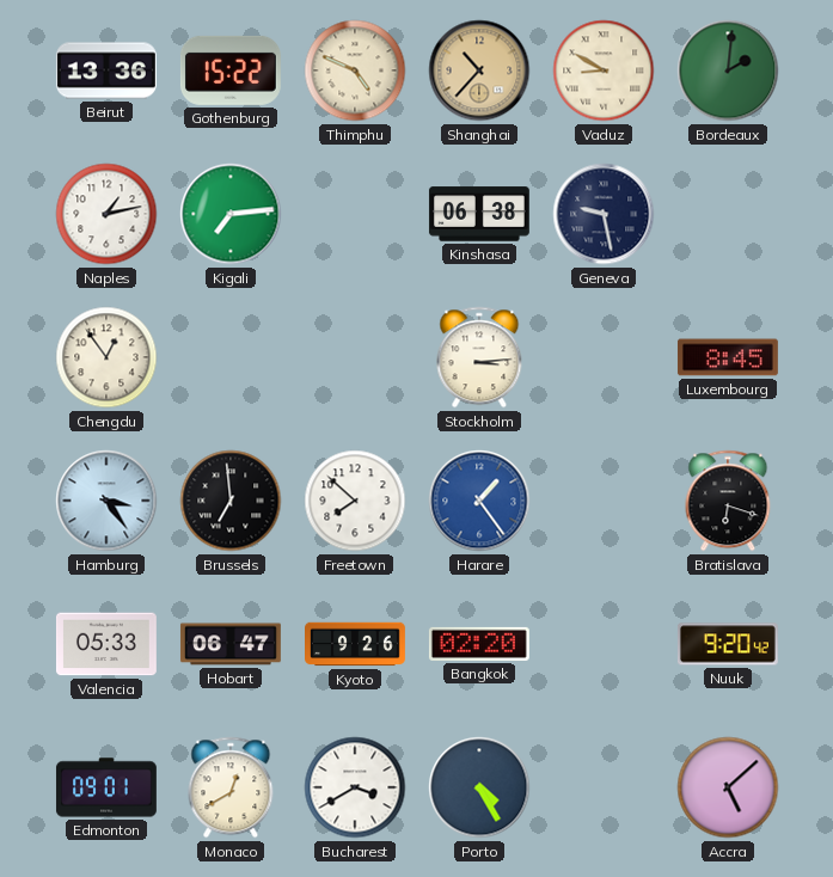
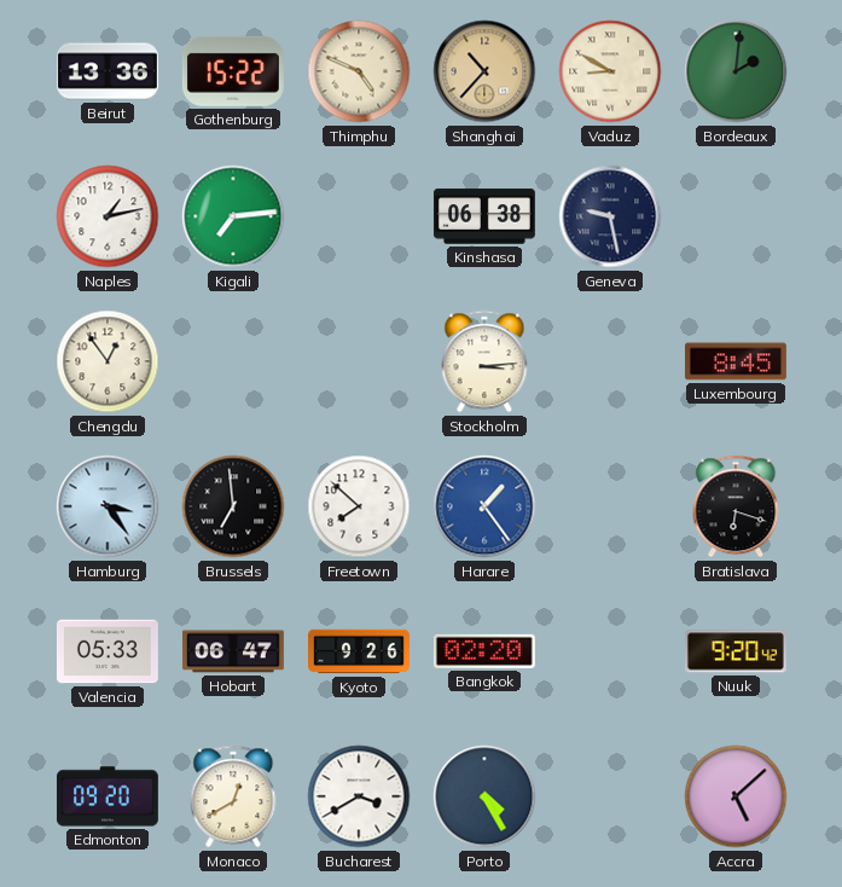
Edmonton: 09:01 -> 09:20
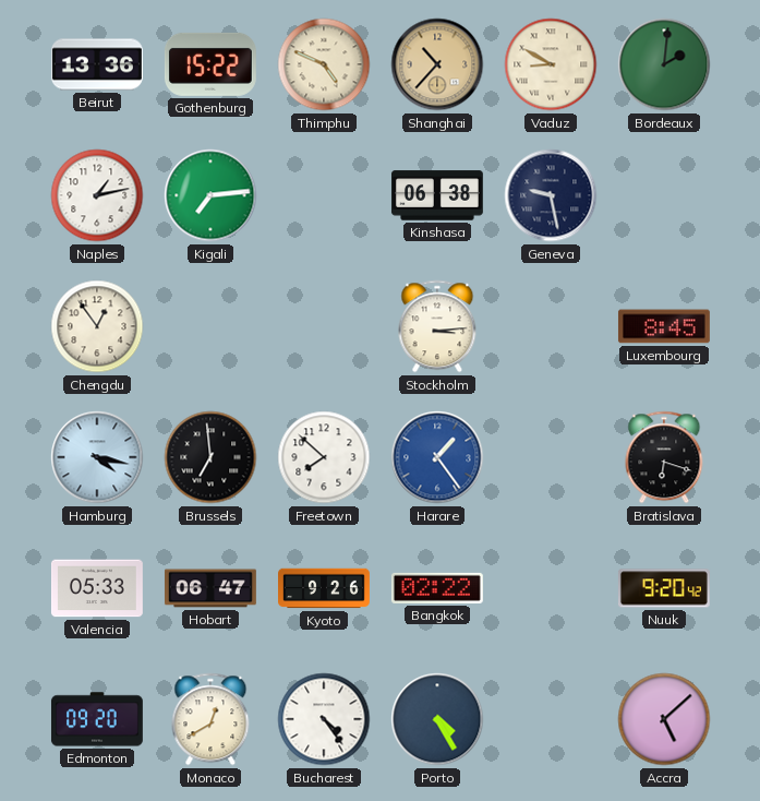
Hamburg: 3:24 -> 4:17
Bangkok: 02:20 -> 02:22
Bucharest: 3:40 -> 4:24
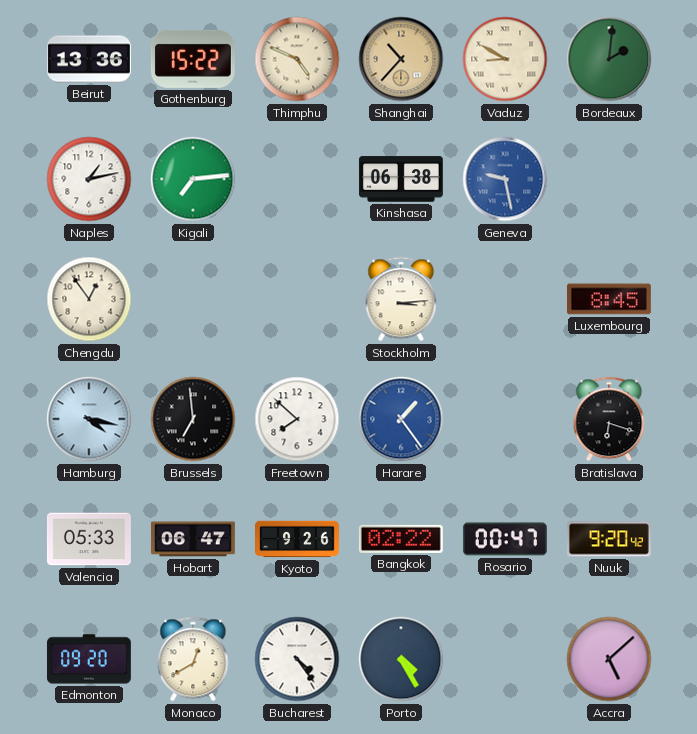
Geneva dial: navy -> blue
Rosario: none -> 00:47
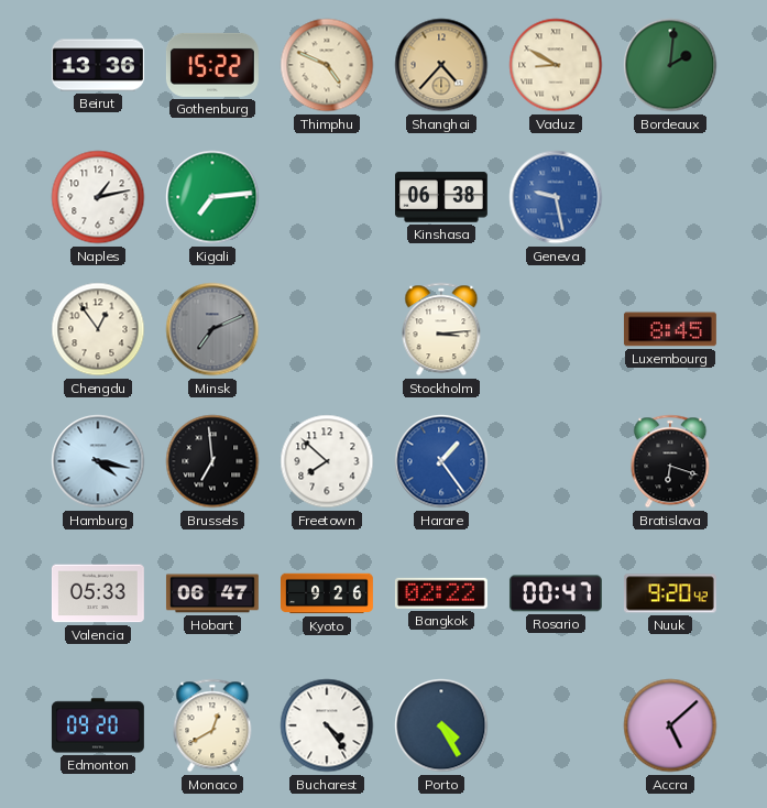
Shanghai: 10:37 -> 4:37
Minsk: none -> 7:11
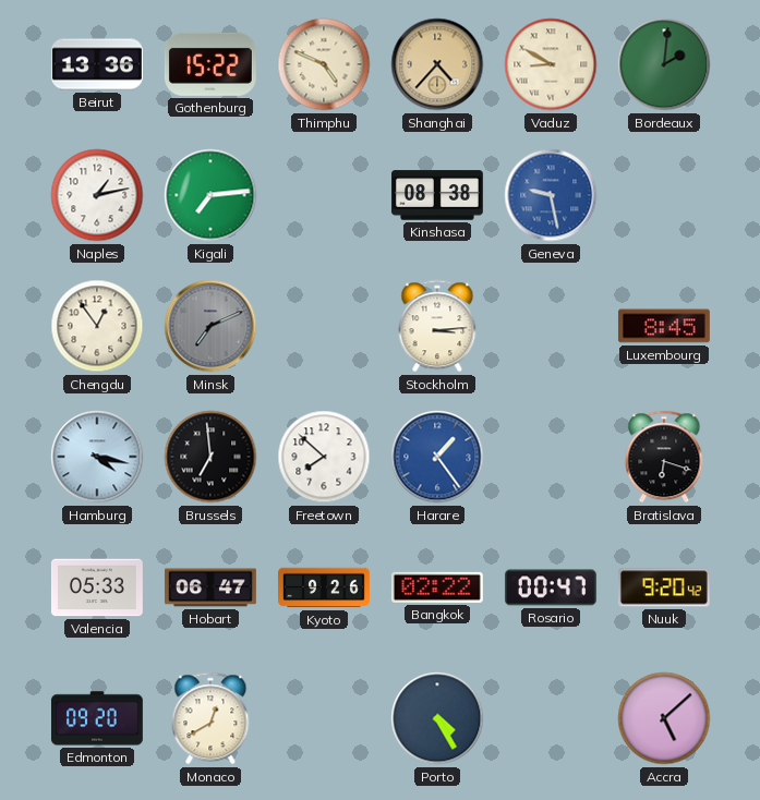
Kinshasa: 06:38 -> 08:38
Bucharest: 4:24 -> none
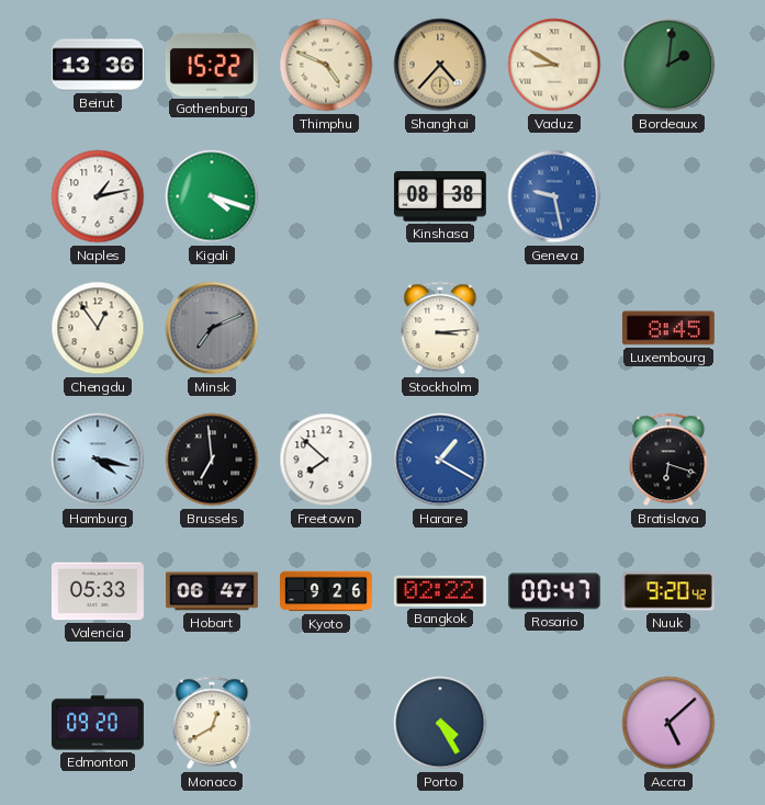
Kigali: 7:14 -> 4:18
Harare: 1:24 -> 1:20
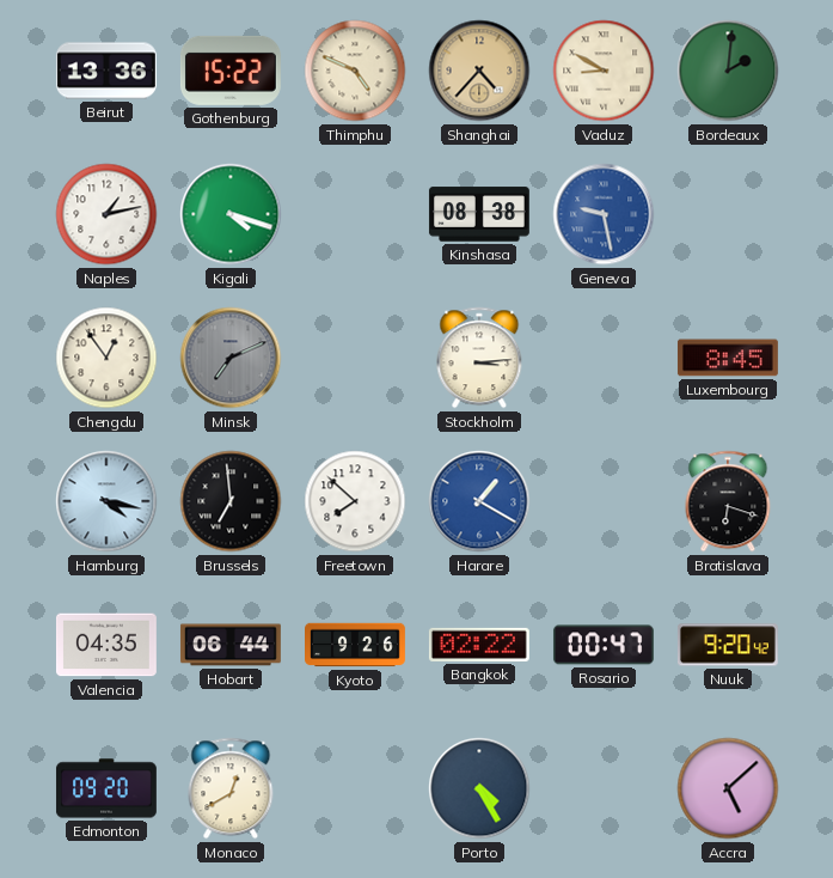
Valencia: 05:33 -> 04:35
Hobart: 06:47 -> 06:44
